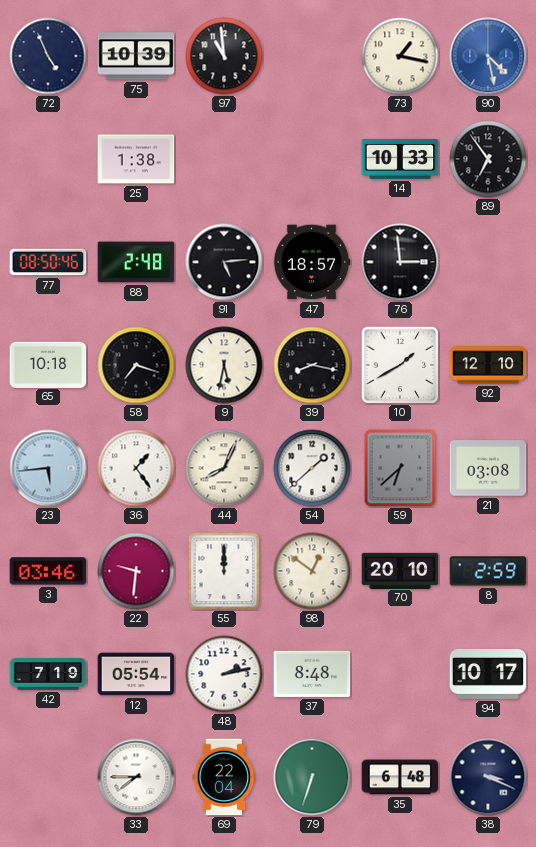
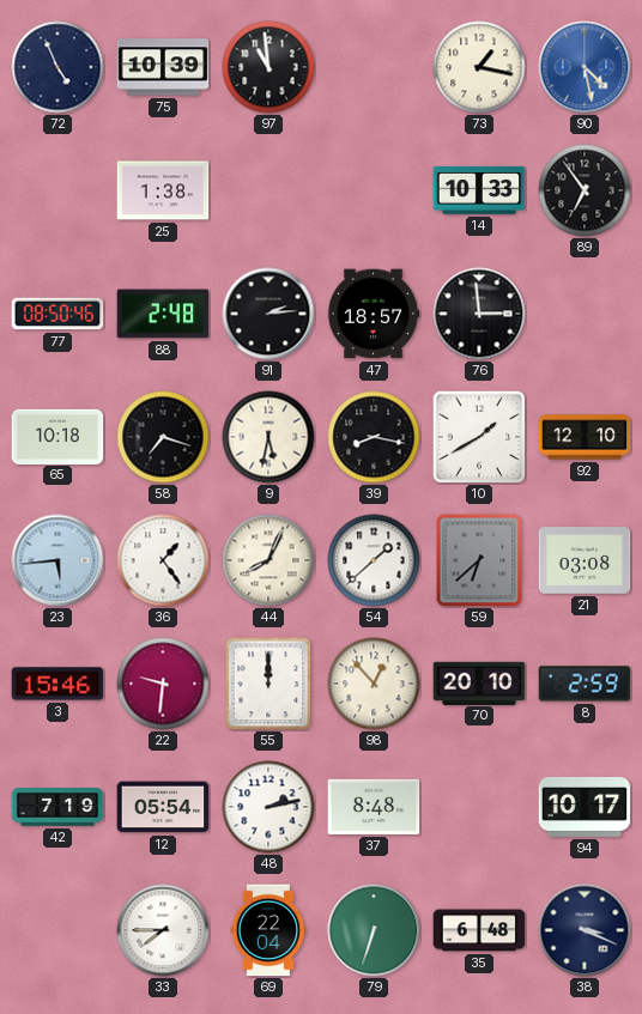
91: 5:14 -> 2:14
3: 03:46 -> 15:46
98: 12:51 -> 12:53
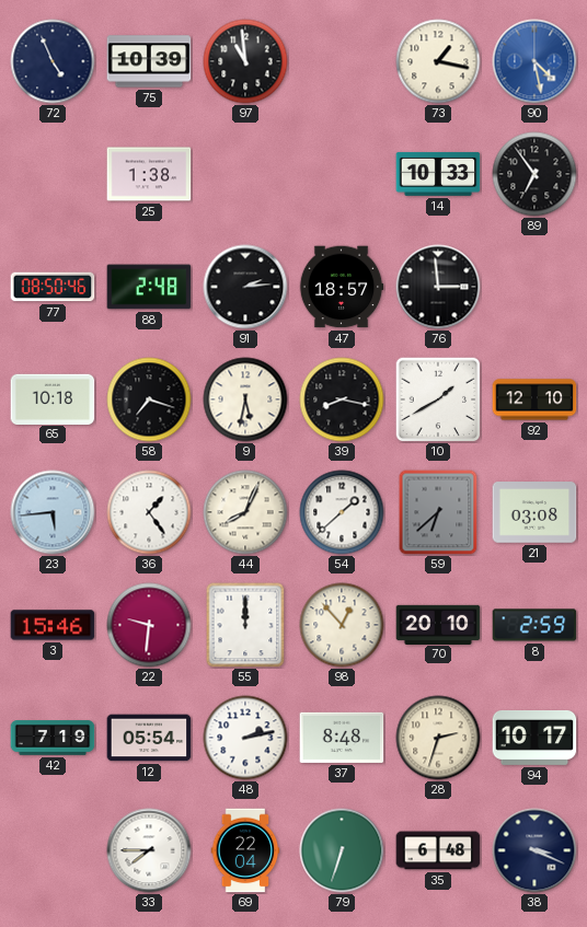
28: none -> 2:33
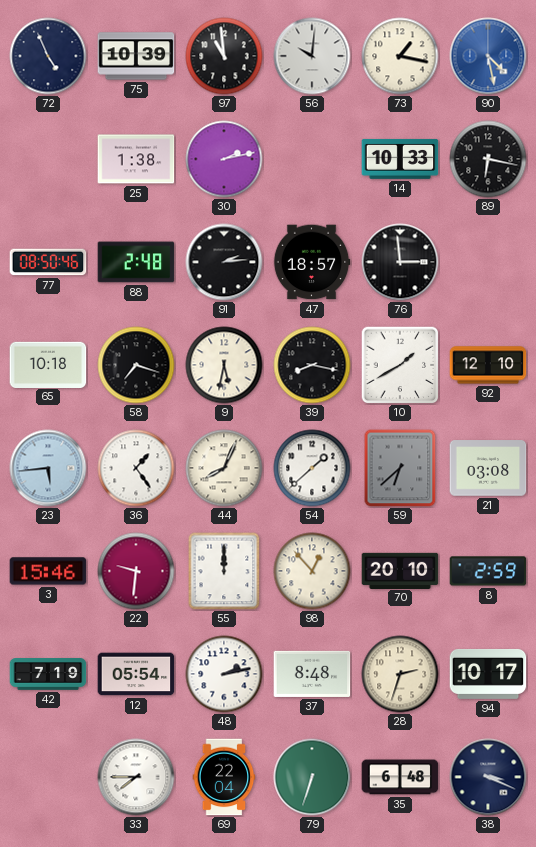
56: none -> 10:01
30: none -> 2:13
89: 6:54 -> 6:17
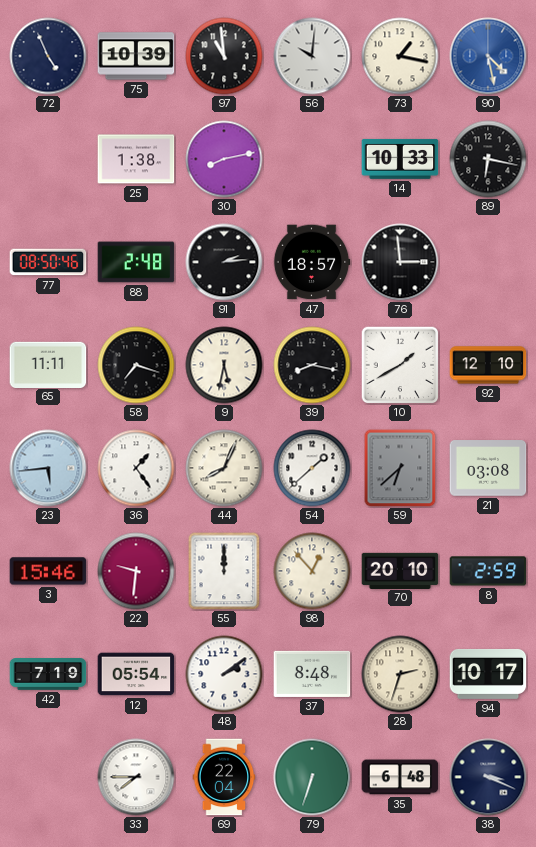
30: 2:13 -> 8:13
65: 10:18 -> 11:11
48: 2:13 -> 2:09
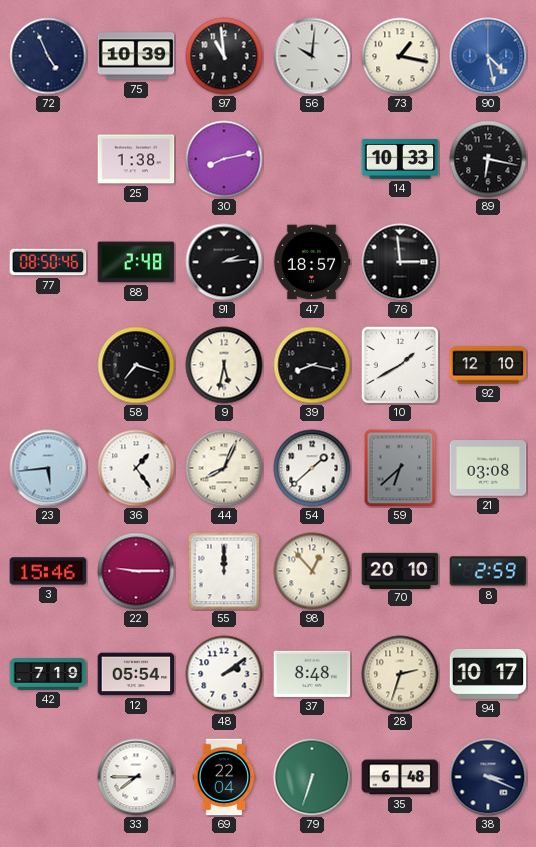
65: 11:11 -> none
22: 9:31 -> 9:15
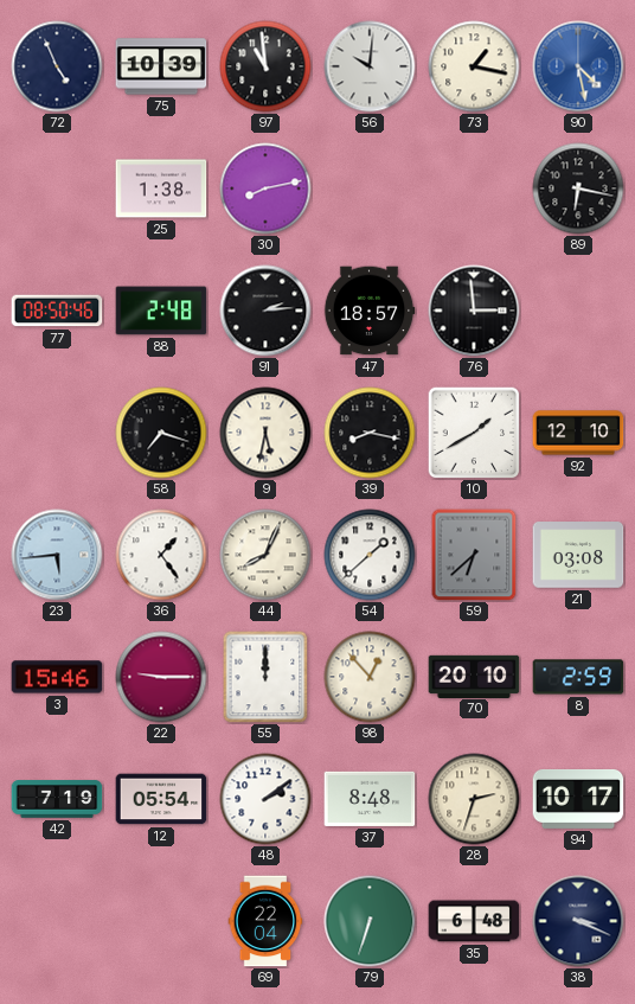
14: 10:33 -> none
33: 7:45 -> none
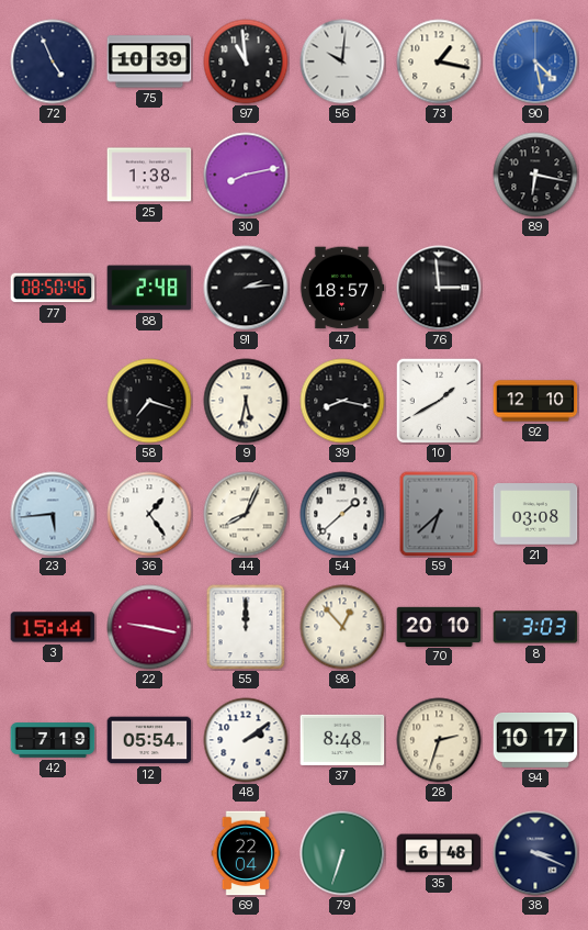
3: 15:46 -> 15:44
22: 9:15 -> 9:17
8: 2:59 -> 3:03
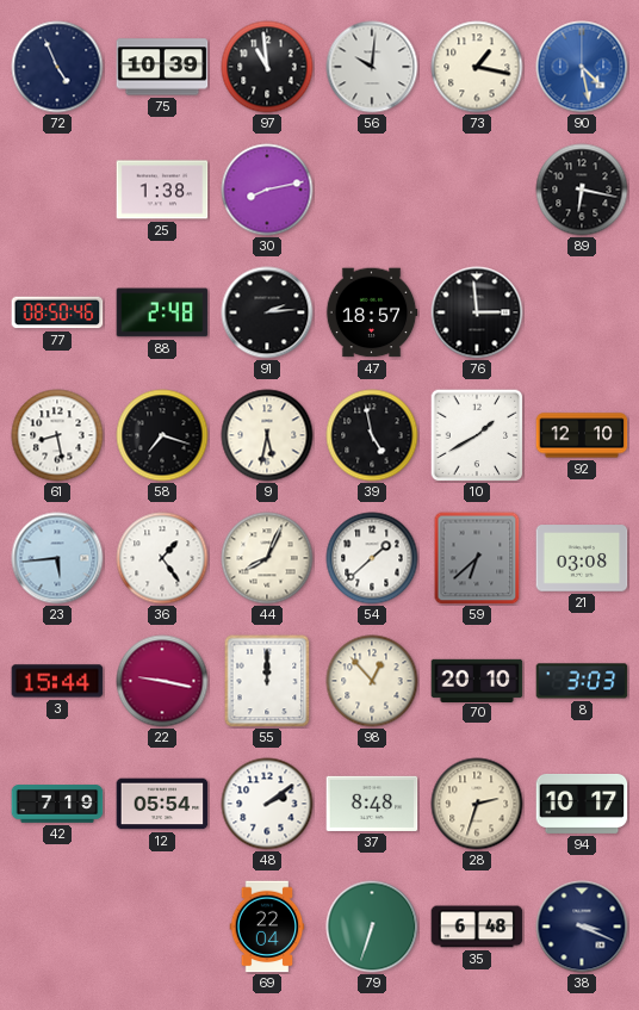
61: none -> 8:28
39: 8:17 -> 4:58
